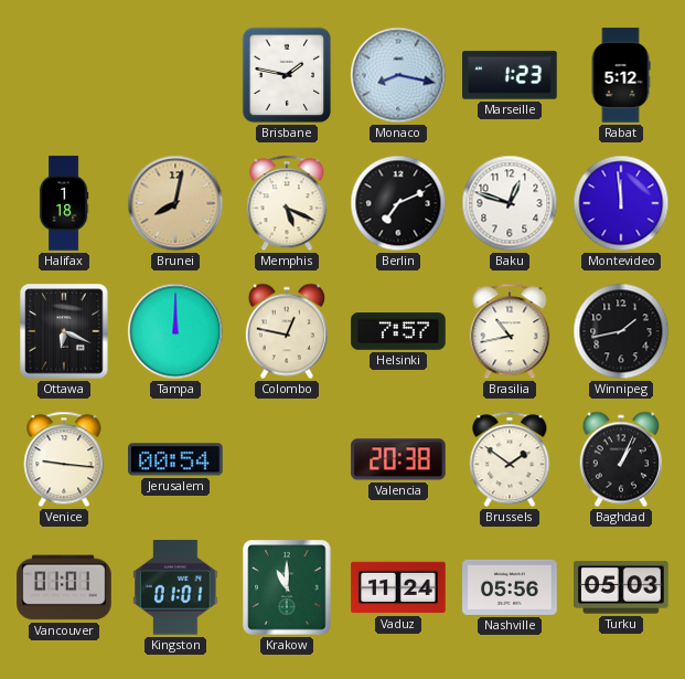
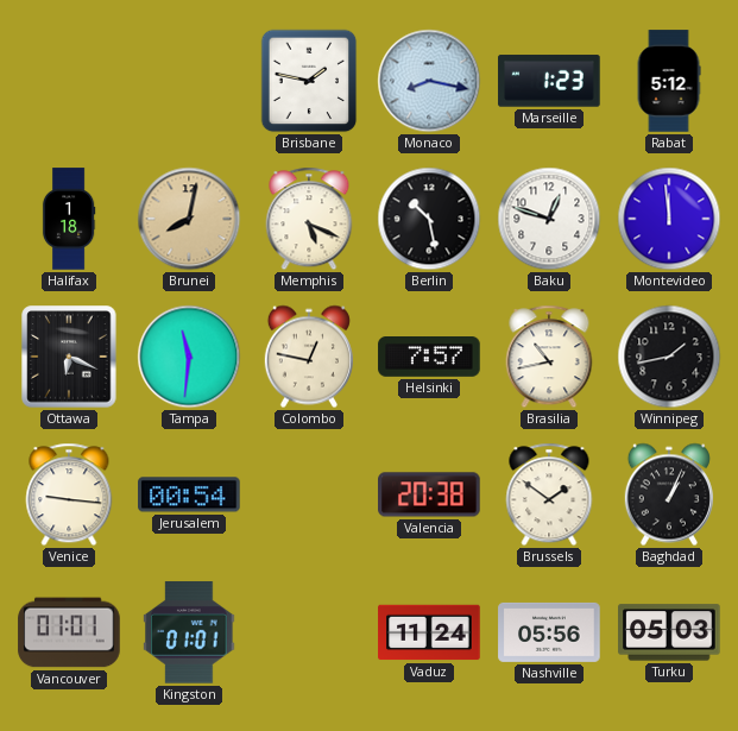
Berlin: 7:11 -> 10:28
Tampa: 12:00 -> 11:31
Krakow: 11:00 -> none
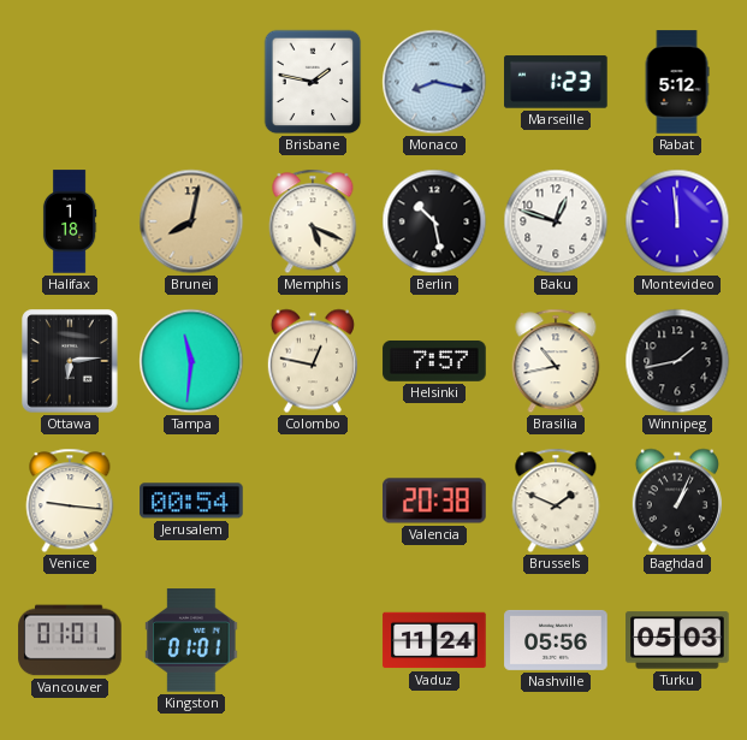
Ottawa: 6:19 -> 6:14
Brussels: 1:51 -> 1:49
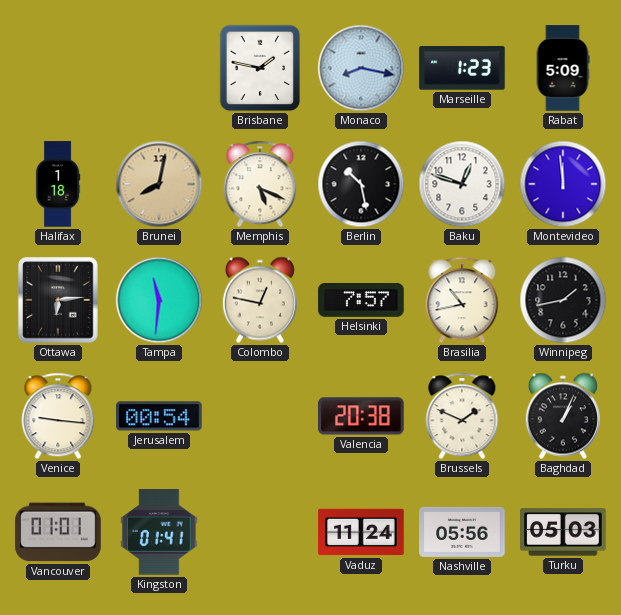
Rabat: 5:12 -> 5:09
Kingston: 01:01 -> 01:41
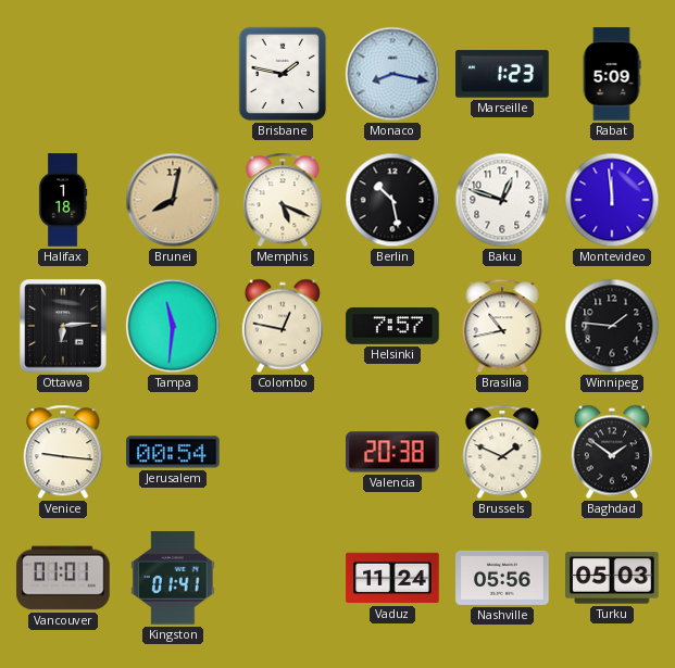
Winnipeg: 1:43 -> 1:46
Baghdad: 1:04 -> 1:51
